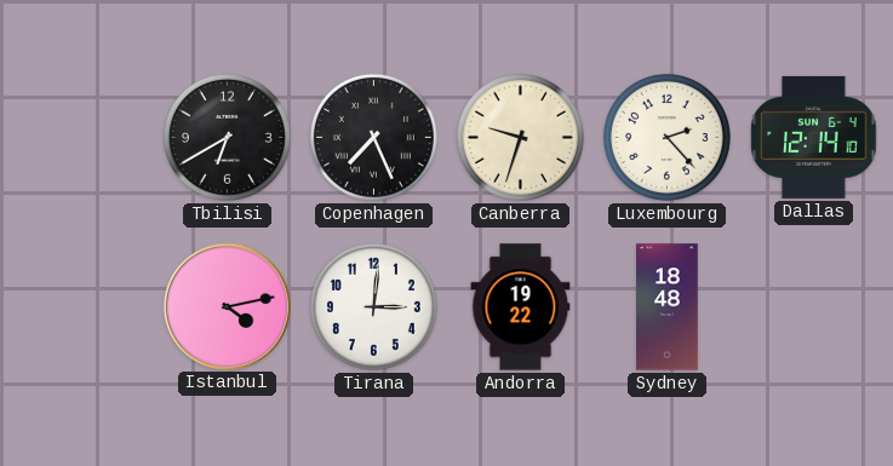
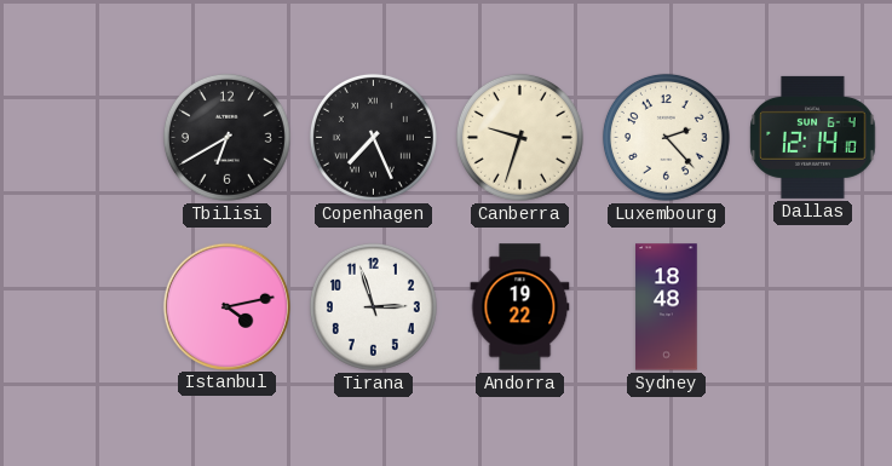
Tirana: 3:01 -> 2:57
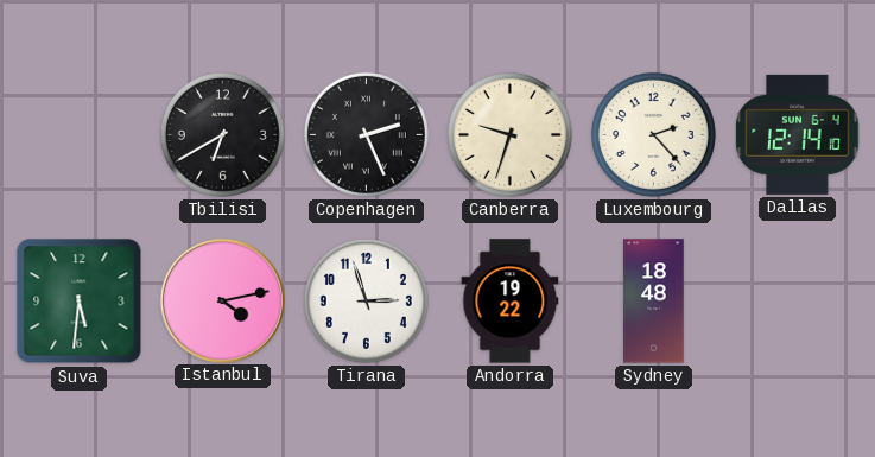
Copenhagen: 7:26 -> 2:26
Suva: none -> 5:31
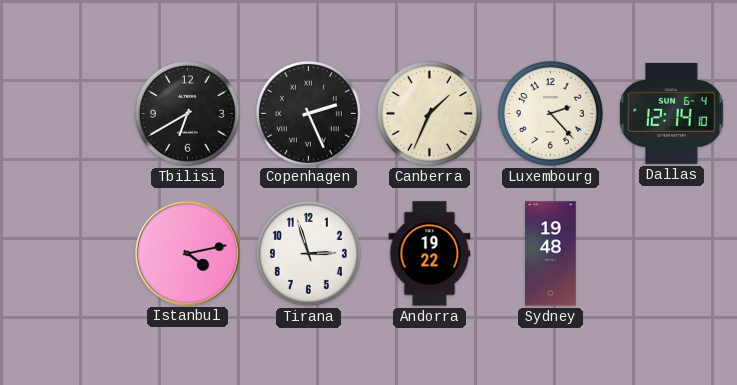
Canberra: 9:33 -> 1:34
Suva: 5:31 -> none
Sydney: 18:48 -> 19:48
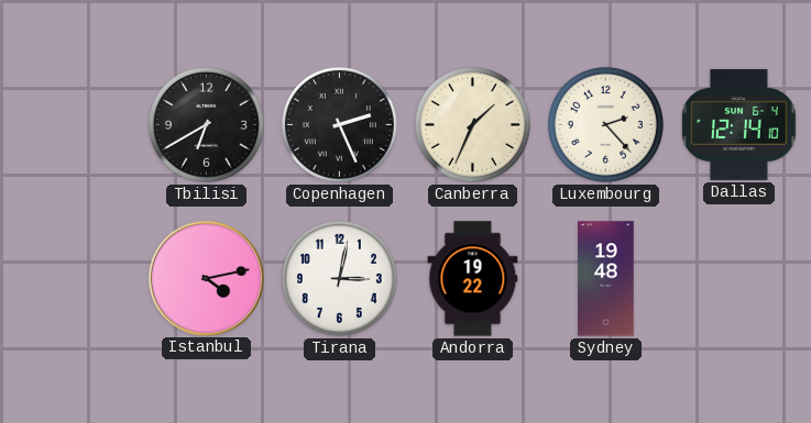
Tirana: 2:57 -> 3:02
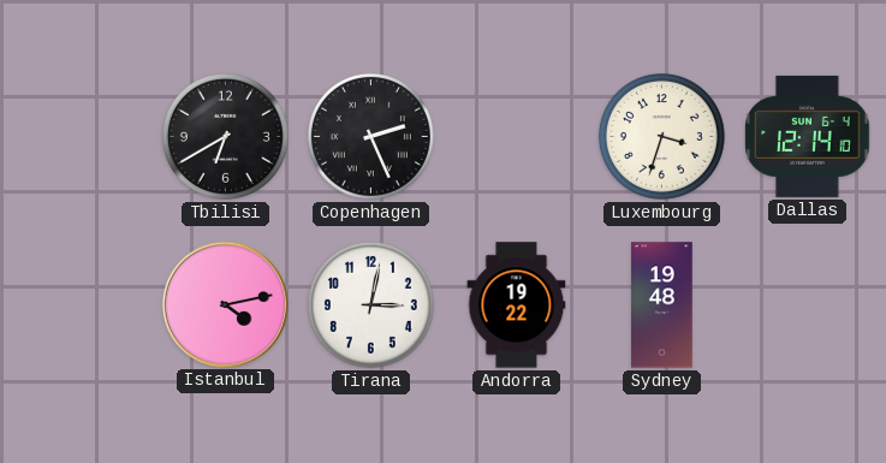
Canberra: 1:34 -> none
Luxembourg: 2:23 -> 3:33
